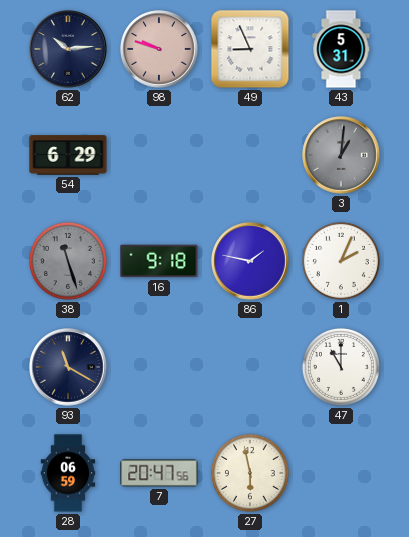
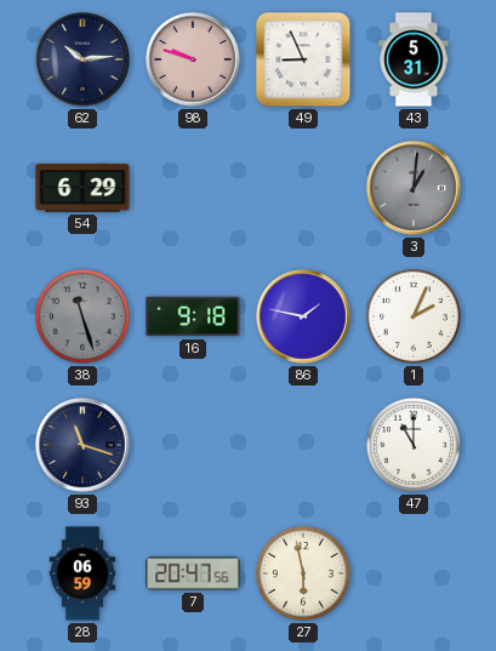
93: 11:20 -> 11:18
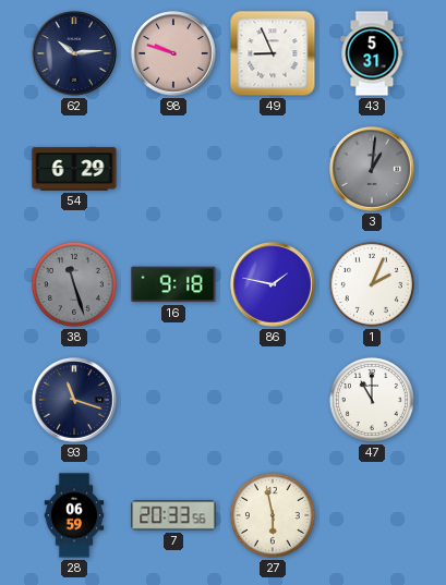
7: 20:47 -> 20:33
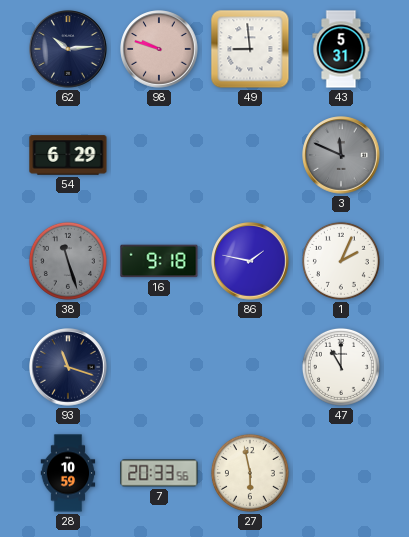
49: 8:56 -> 8:59
3: 1:01 -> 11:49
28: 06:59 -> 10:59
